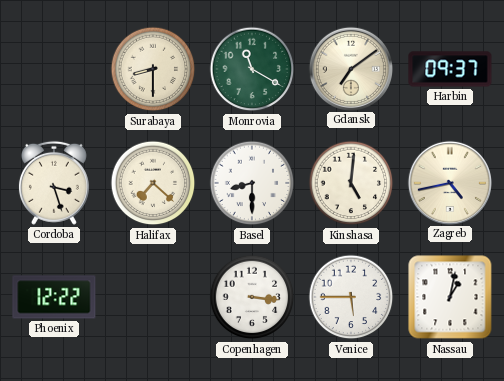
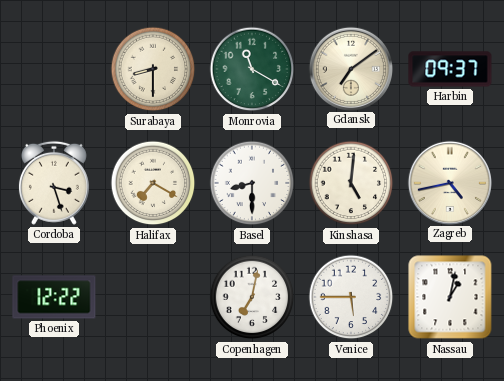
Halifax: 7:22 -> 7:20
Copenhagen: 3:16 -> 7:02
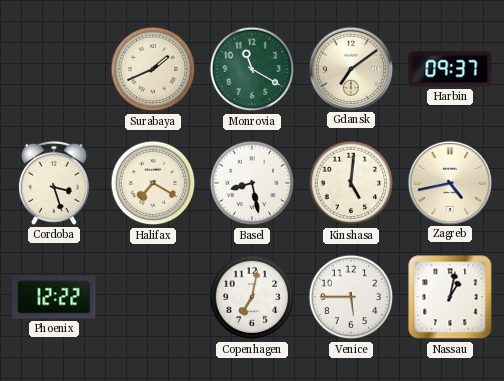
Surabaya: 8:30 -> 1:41
Basel: 8:30 -> 8:28
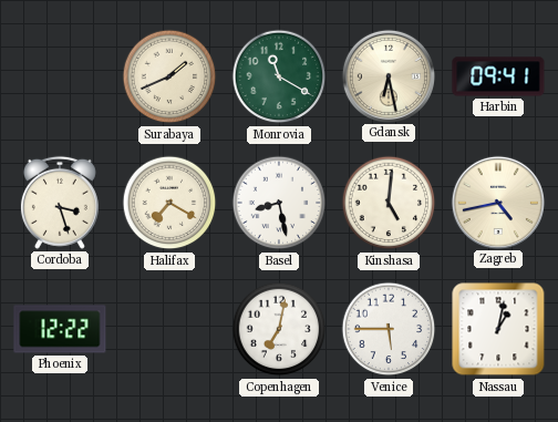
Gdansk: 7:09 -> 6:28
Harbin: 09:37 -> 09:41
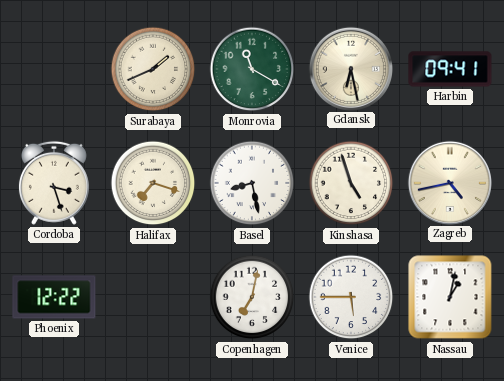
Halifax: 7:20 -> 7:18
Kinshasa: 5:01 -> 4:57
